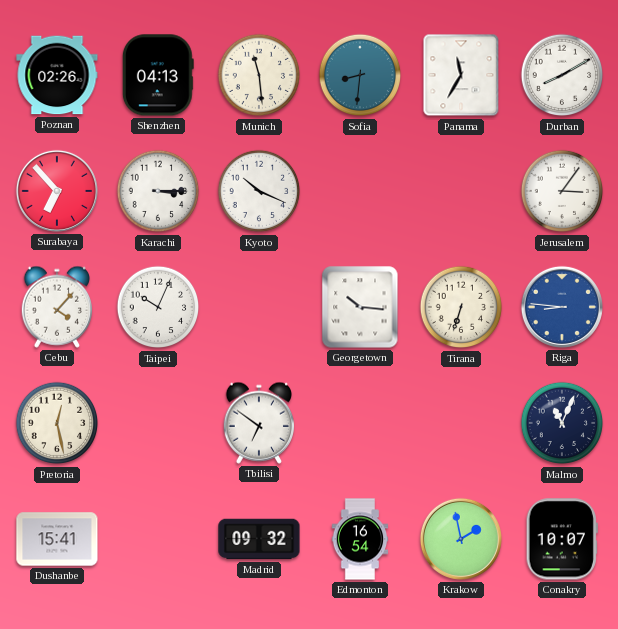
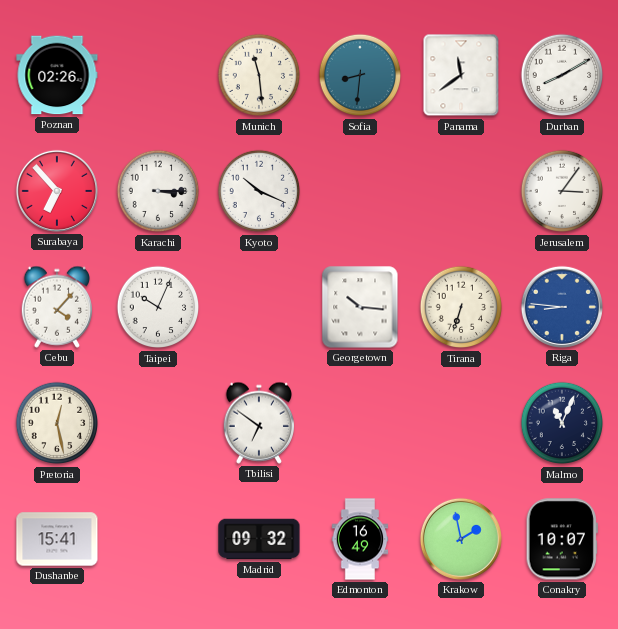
Shenzhen: 04:13 -> none
Panama: 11:35 -> 11:39
Edmonton: 16:54 -> 16:49
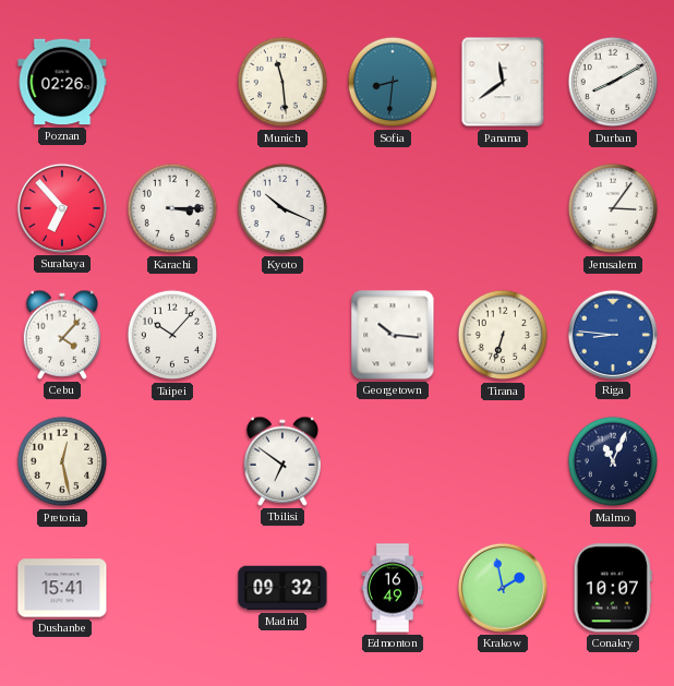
Taipei: 10:04 -> 10:07
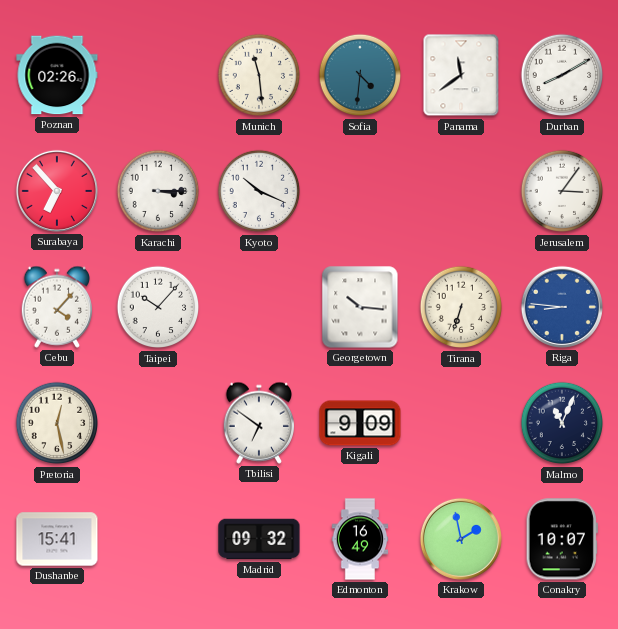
Sofia: 8:31 -> 4:31
Kigali: none -> 9:09
